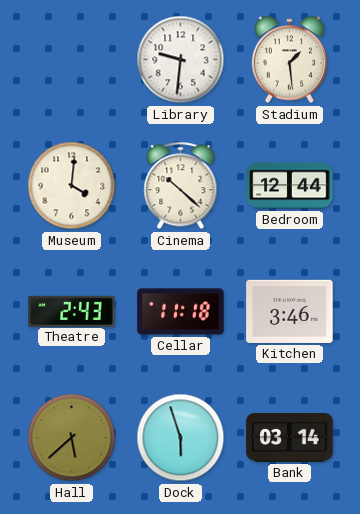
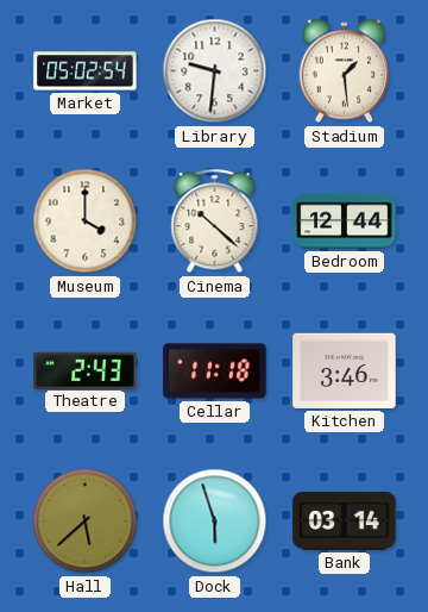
Market: none -> 05:02
Museum: 4:01 -> 4:00
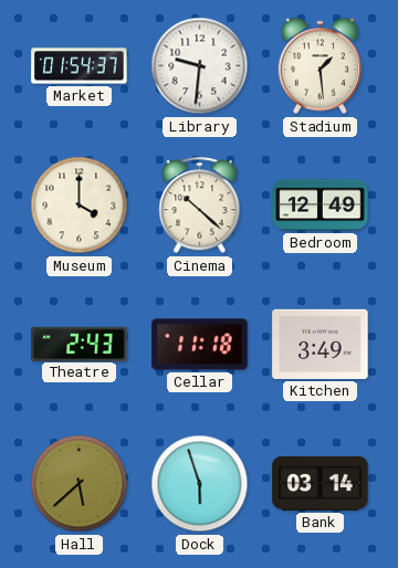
Market: 05:02 -> 01:54
Bedroom: 12:44 -> 12:49
Kitchen: 3:46 -> 3:49
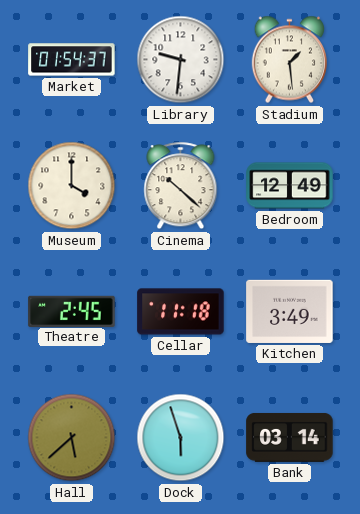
Theatre: 2:43 -> 2:45
